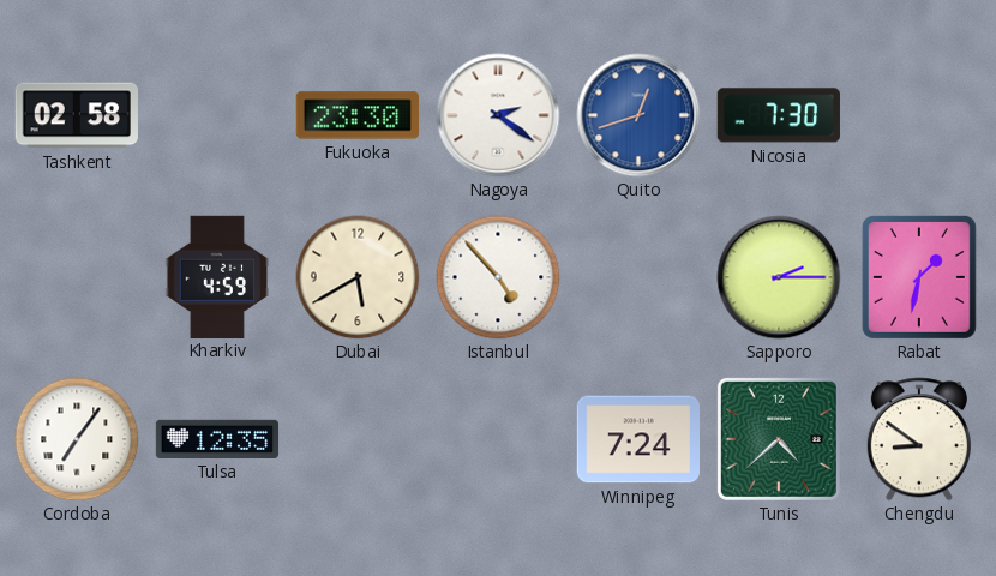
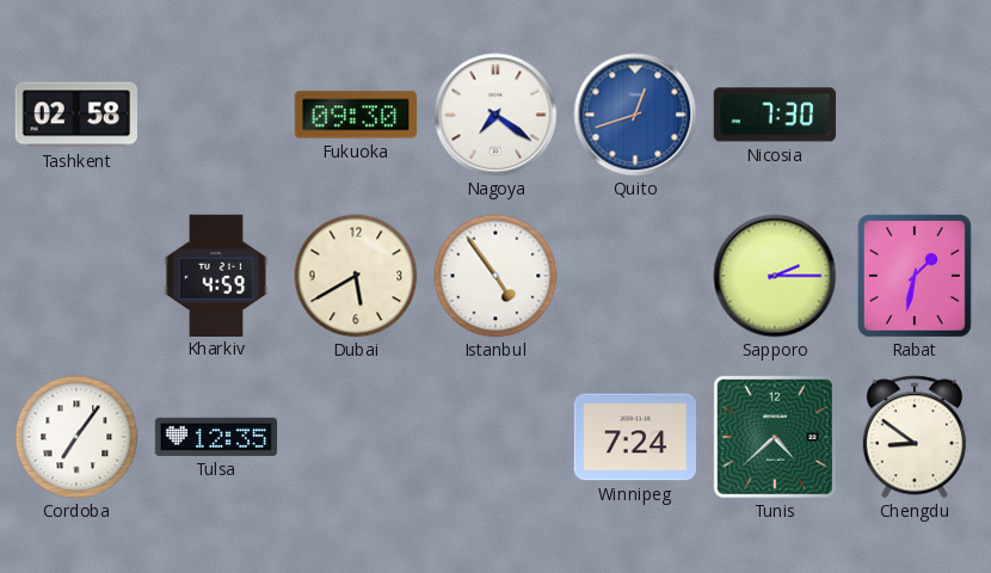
Fukuoka: 23:30 -> 09:30
Nagoya: 2:21 -> 7:21
Istanbul: 4:53 -> 4:54
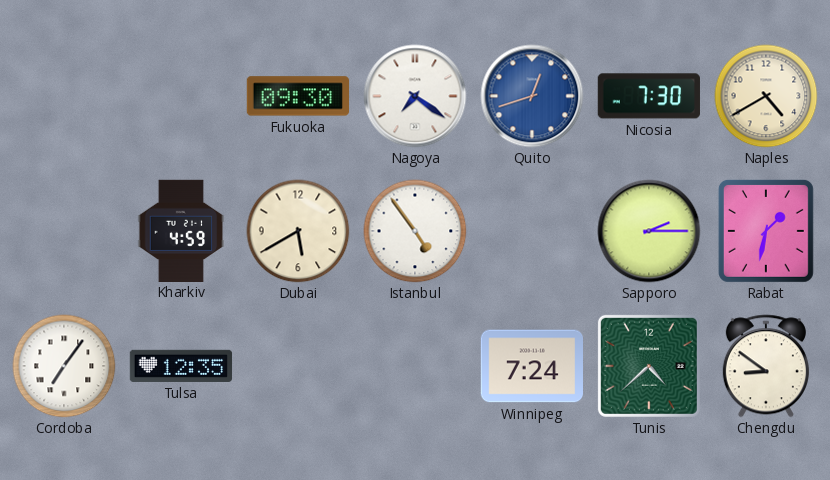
Tashkent: 02:58 -> none
Naples: none -> 4:40
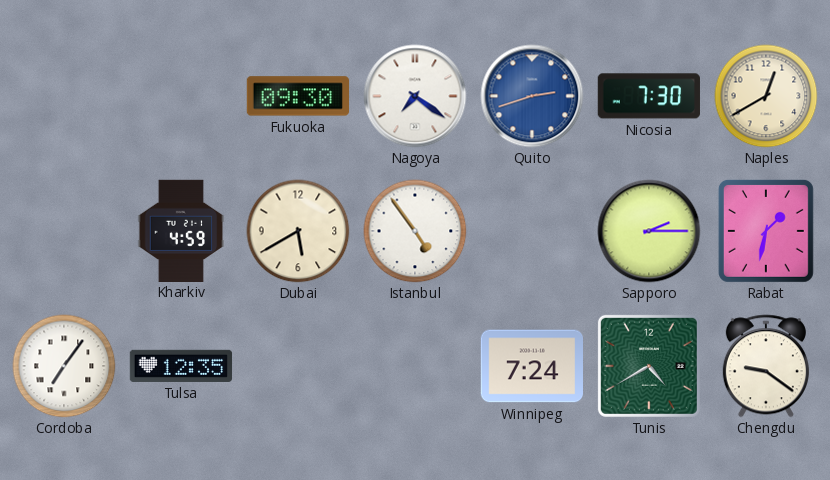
Quito: 12:42 -> 2:42
Naples: 4:40 -> 12:40
Tunis: 4:38 -> 4:40
Chengdu: 8:51 -> 9:21
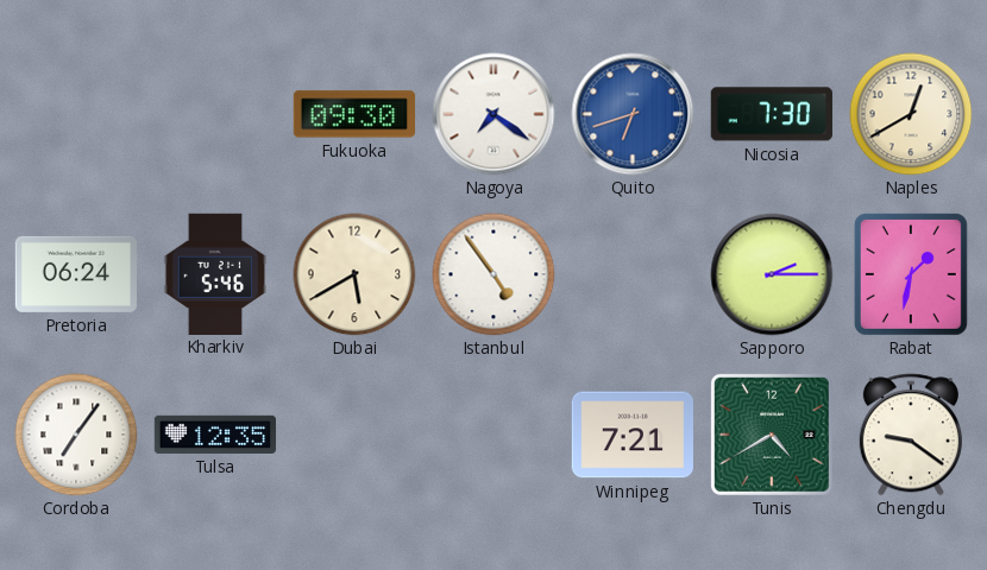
Quito: 2:42 -> 6:42
Pretoria: none -> 06:24
Kharkiv: 4:59 -> 5:46
Winnipeg: 7:24 -> 7:21
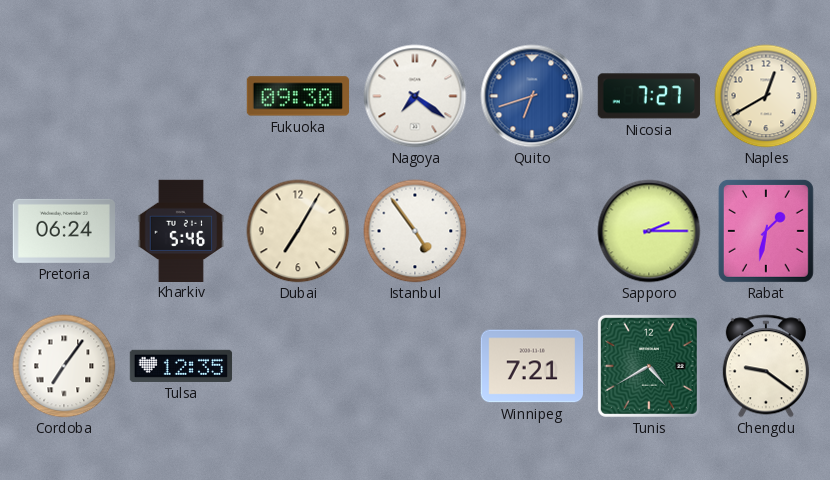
Nicosia: 7:30 -> 7:27
Dubai: 5:40 -> 7:05
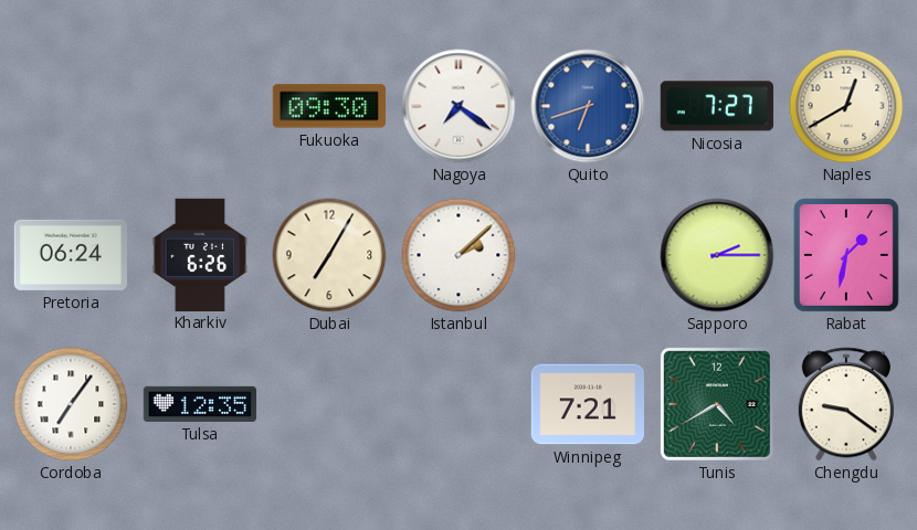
Kharkiv: 5:46 -> 6:26
Istanbul: 4:54 -> 2:08
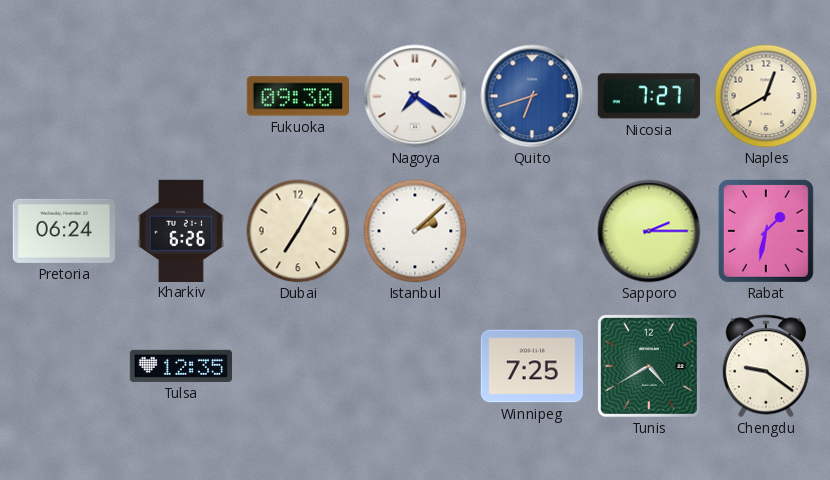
Cordoba: 7:06 -> none
Winnipeg: 7:21 -> 7:25
